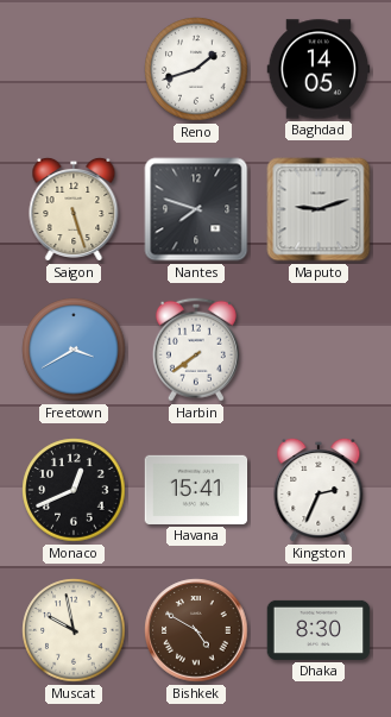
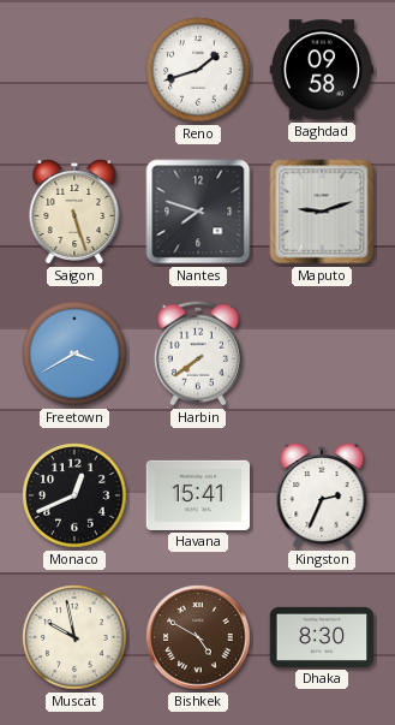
Baghdad: 14:05 -> 09:58
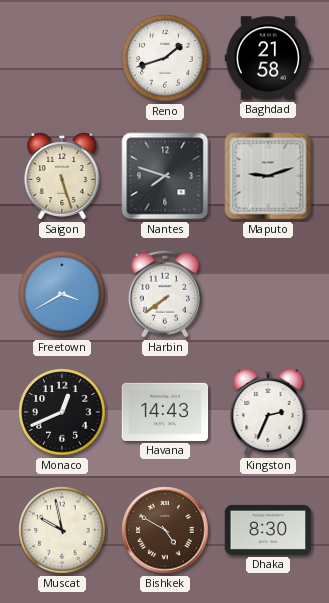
Baghdad: 09:58 -> 21:58
Havana: 15:41 -> 14:43
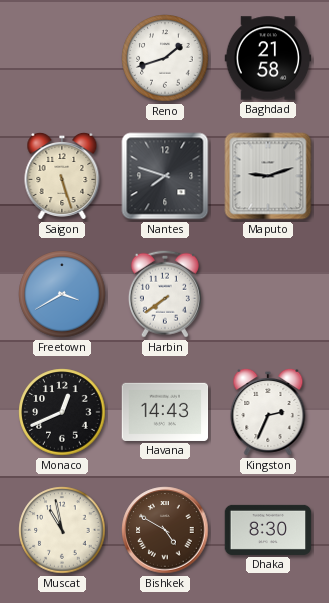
Muscat: 9:58 -> 10:58
